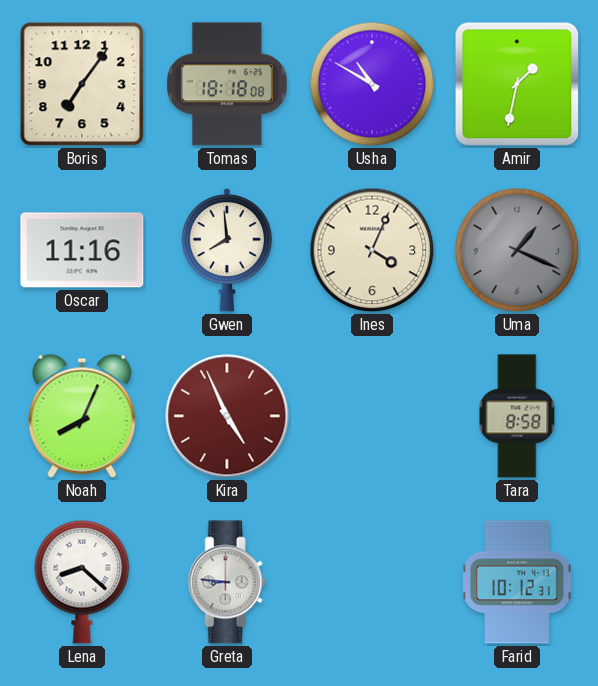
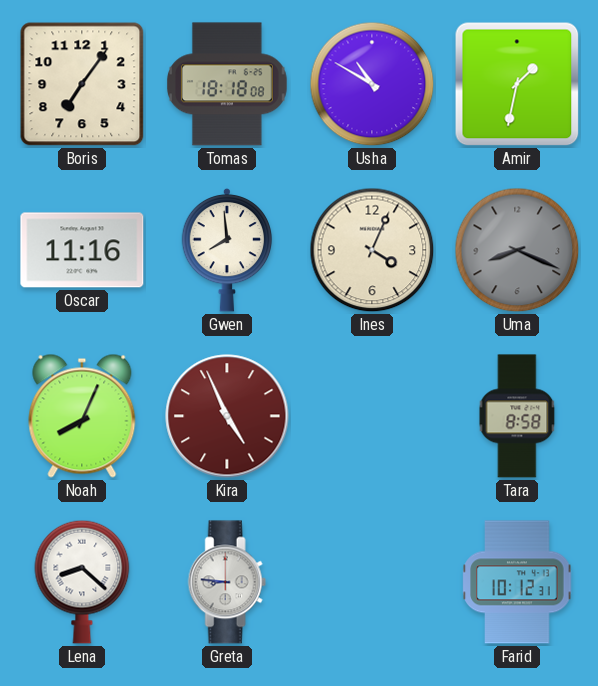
Uma: 1:19 -> 8:19
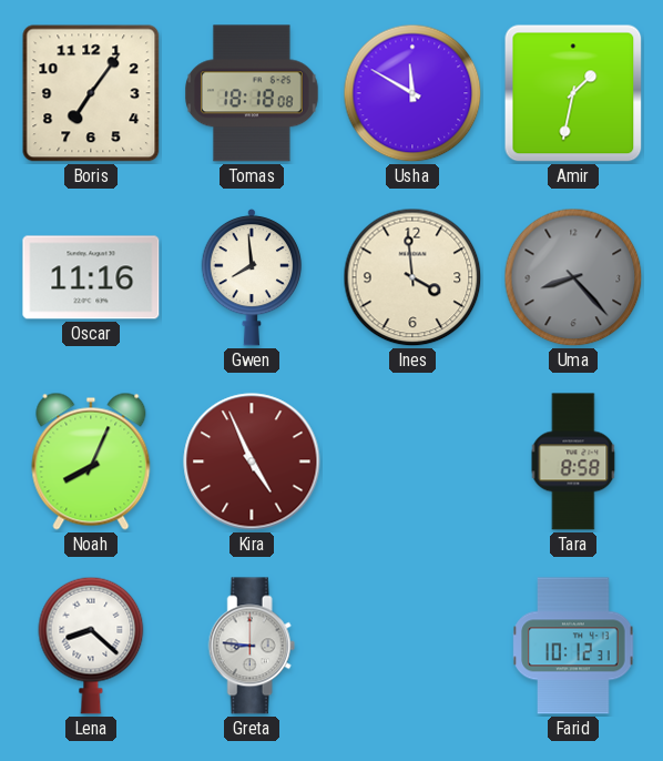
Usha: 10:50 -> 11:50
Ines: 4:04 -> 3:59
Uma: 8:19 -> 8:23
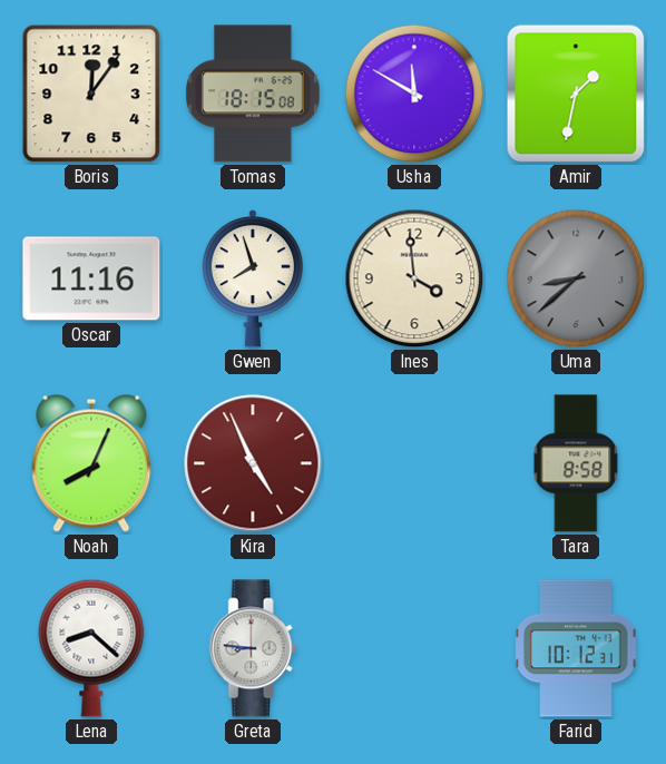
Boris: 7:06 -> 12:06
Tomas: 18:18 -> 18:15
Gwen: 7:59 -> 7:57
Uma: 8:23 -> 8:38
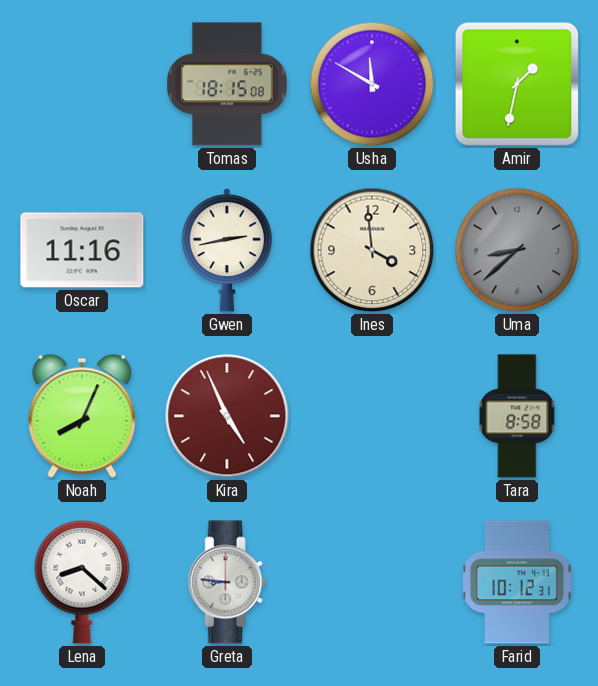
Boris: 12:06 -> none
Gwen: 7:57 -> 2:43
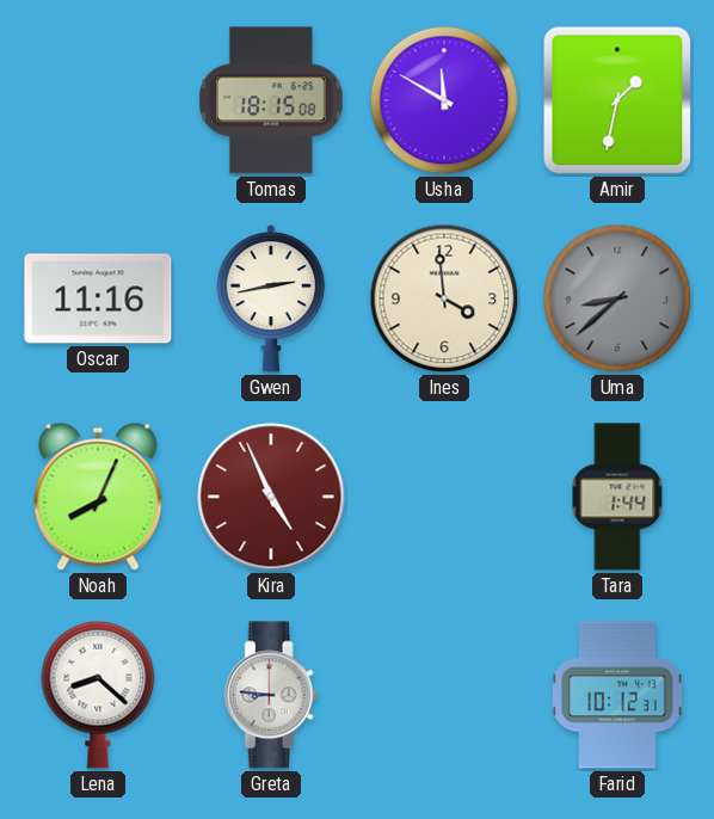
Tara: 8:58 -> 1:44
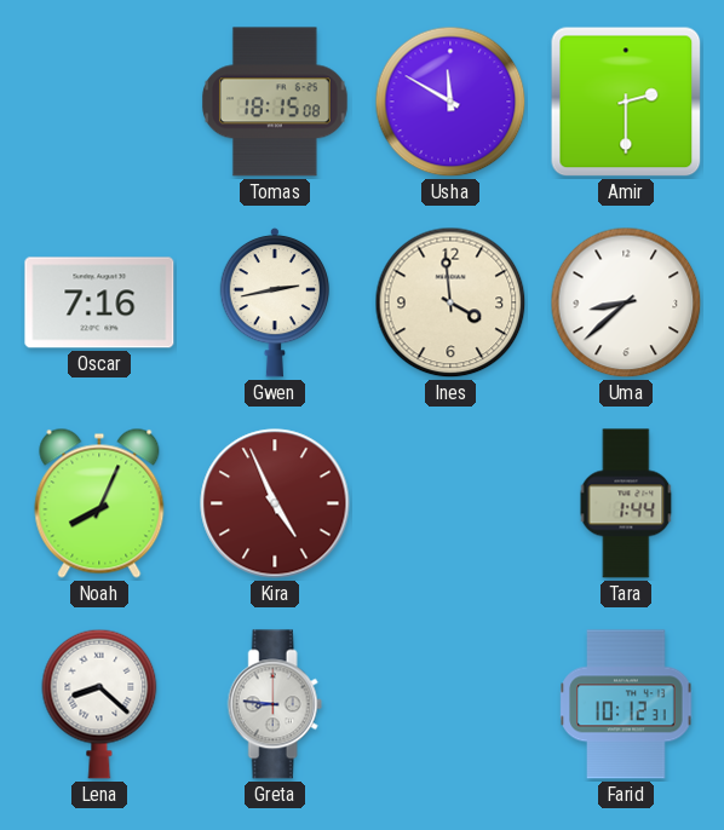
Amir: 1:32 -> 2:30
Oscar: 11:16 -> 7:16
Uma dial: grey -> white
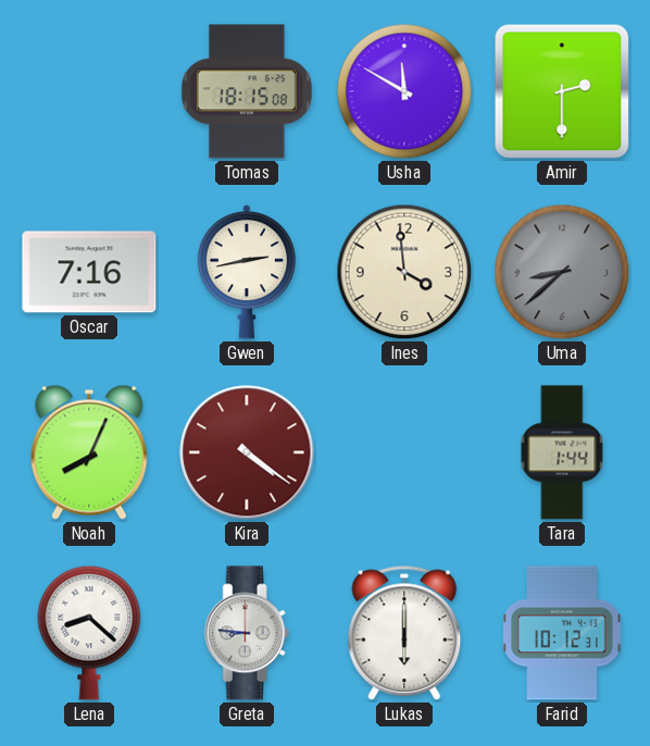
Uma dial: white -> grey
Kira: 4:56 -> 4:21
Lukas: none -> 6:00
